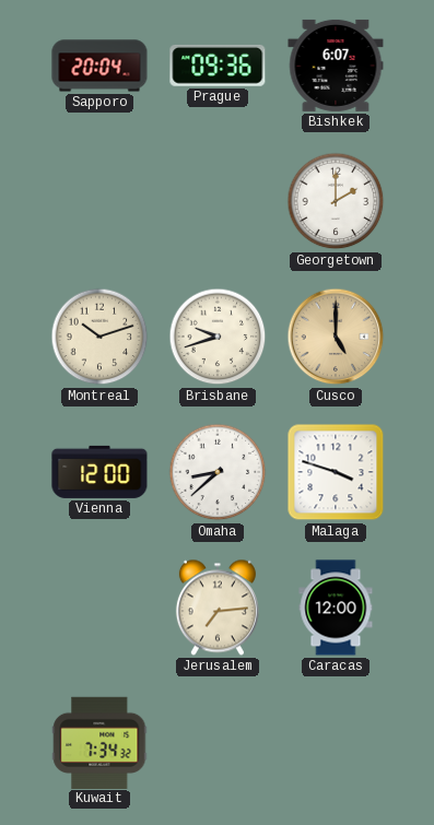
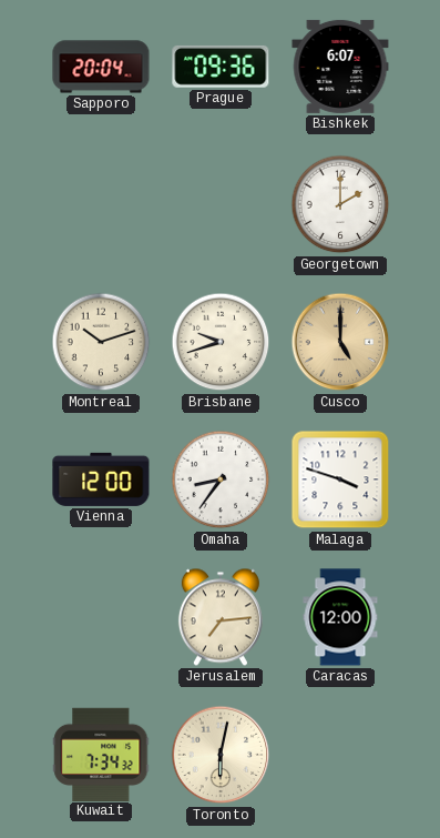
Omaha: 8:38 -> 8:36
Toronto: none -> 6:02
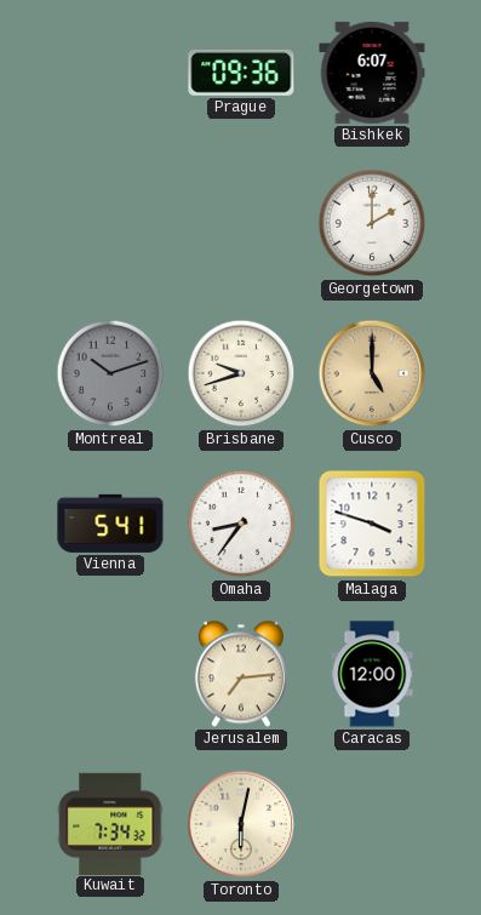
Sapporo: 20:04 -> none
Montreal dial: cream -> grey
Vienna: 12:00 -> 5:41
